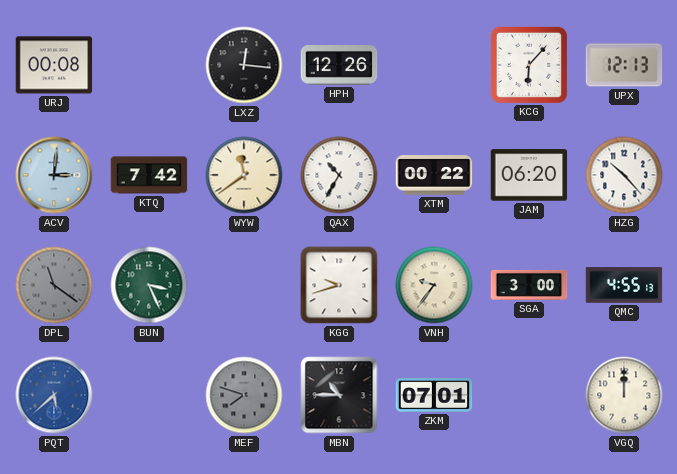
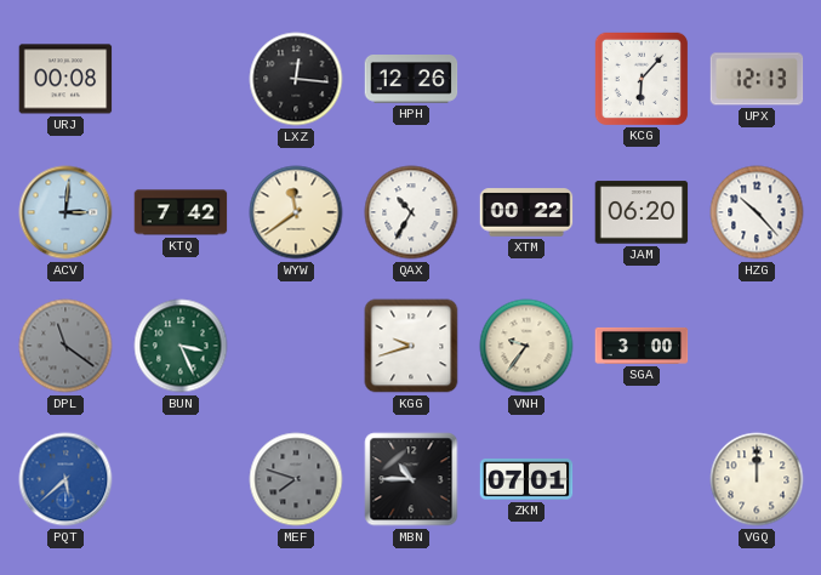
QMC: 4:55 -> none
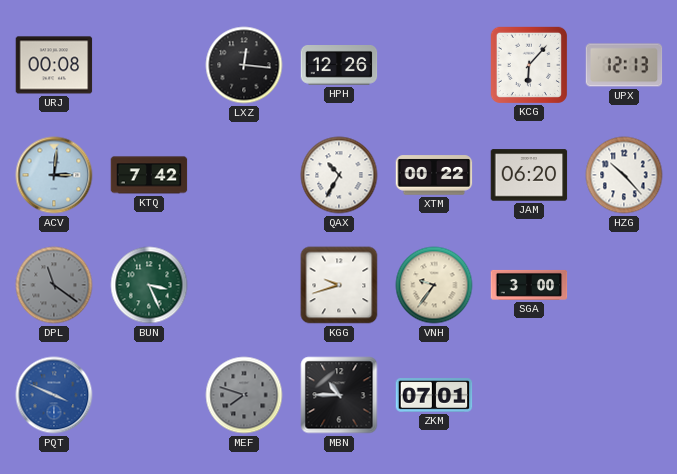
WYW: 11:39 -> none
PQT: 5:38 -> 3:49
VGQ: 12:00 -> none
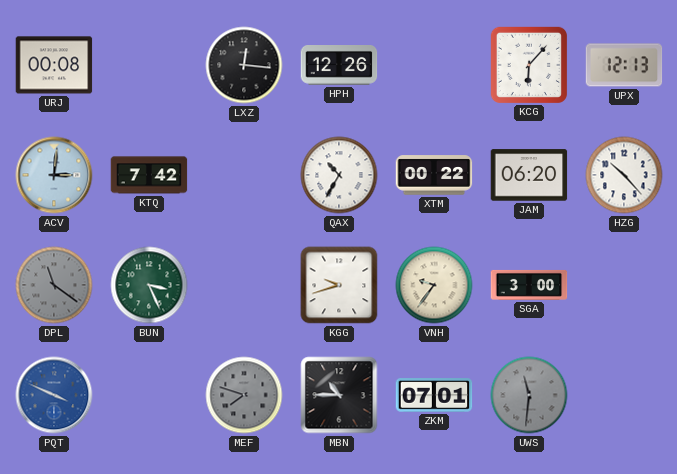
UWS: none -> 11:31
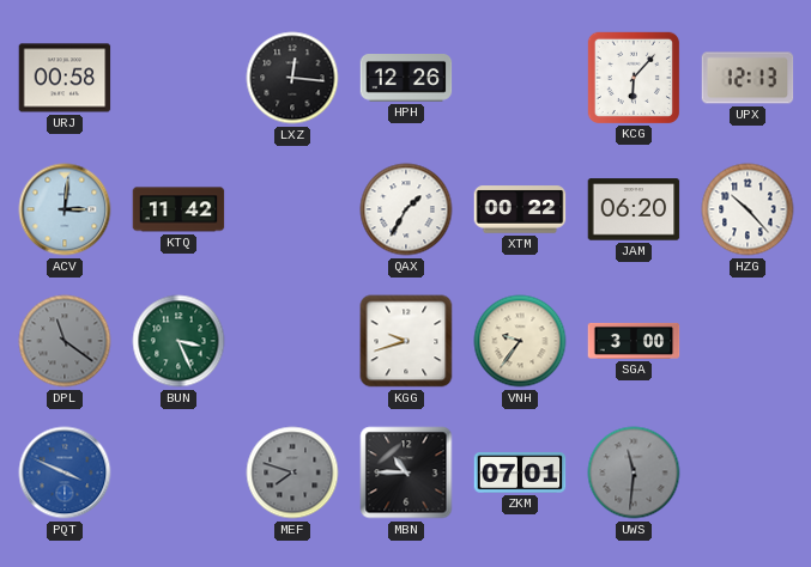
URJ: 00:08 -> 00:58
KTQ: 7:42 -> 11:42
QAX: 10:35 -> 1:35
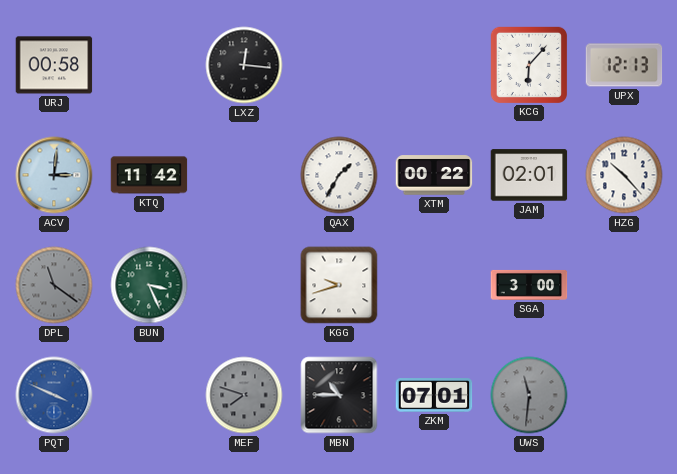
HPH: 12:26 -> none
JAM: 06:20 -> 02:01
VNH: 9:36 -> none
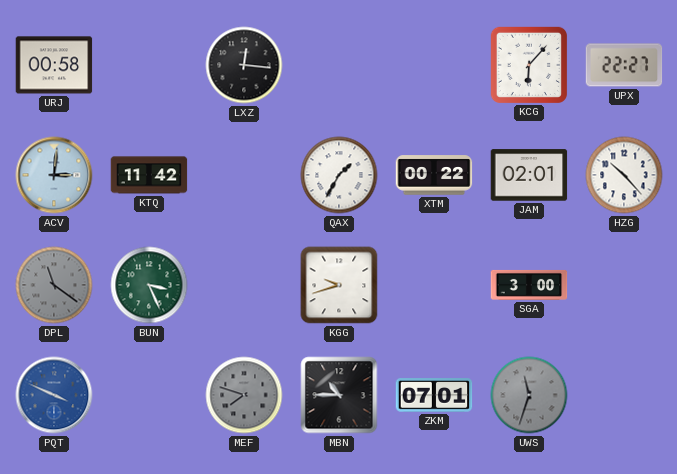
UPX: 12:13 -> 22:27
UWS: 11:31 -> 11:33
